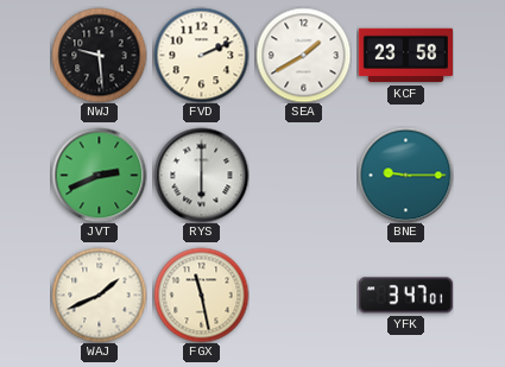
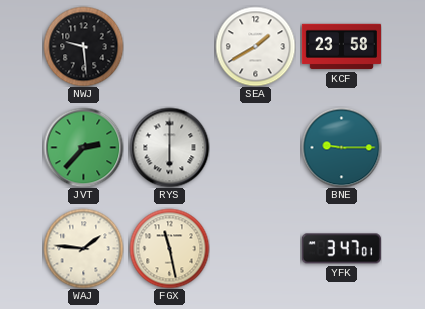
FVD: 2:11 -> none
JVT: 2:41 -> 2:37
WAJ: 1:41 -> 1:46
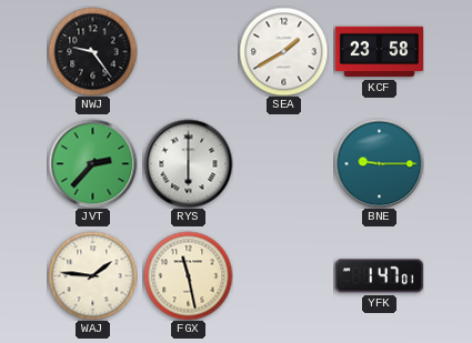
NWJ: 9:29 -> 9:24
YFK: 3:47 -> 1:47
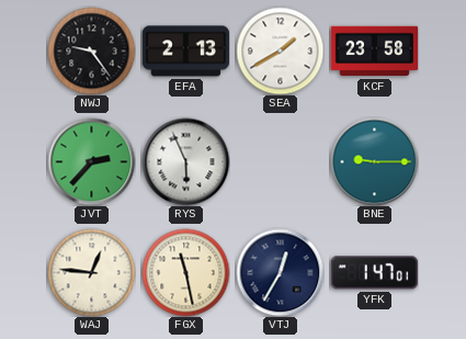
EFA: none -> 2:13
RYS: 6:00 -> 5:56
WAJ: 1:46 -> 12:46
VTJ: none -> 12:35
